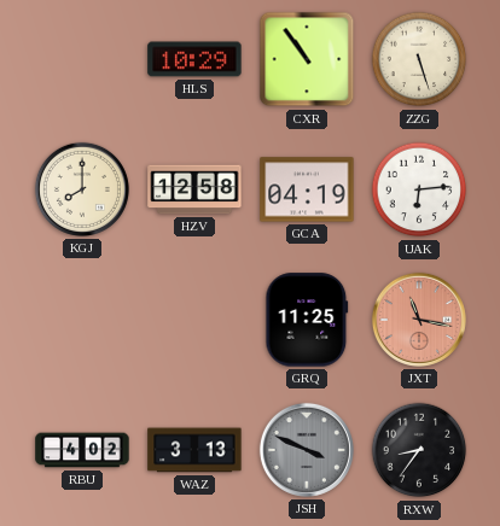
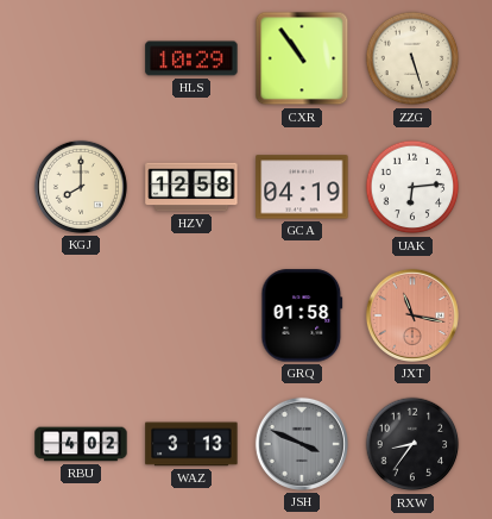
GRQ: 11:25 -> 01:58
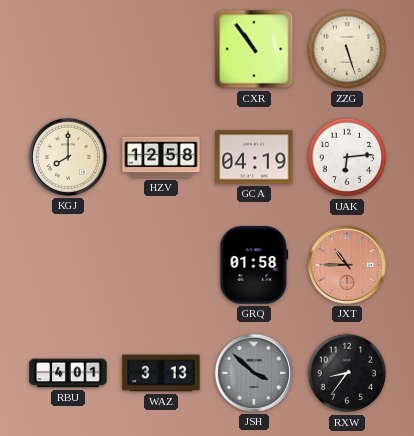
HLS: 10:29 -> none
JXT: 11:17 -> 10:45
RBU: 4:02 -> 4:01
JSH: 3:49 -> 3:52
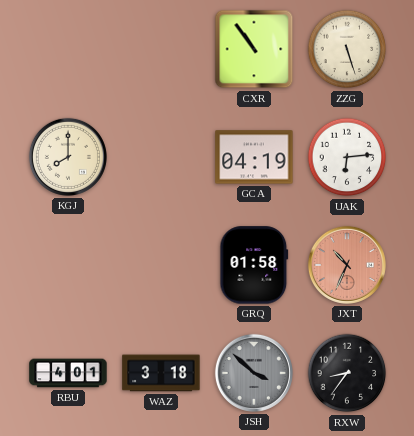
HZV: 12:58 -> none
JXT: 10:45 -> 10:34
WAZ: 3:13 -> 3:18
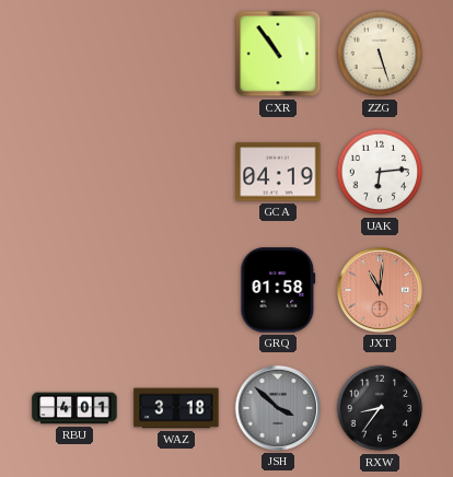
KGJ: 8:00 -> none
JXT: 10:34 -> 11:01
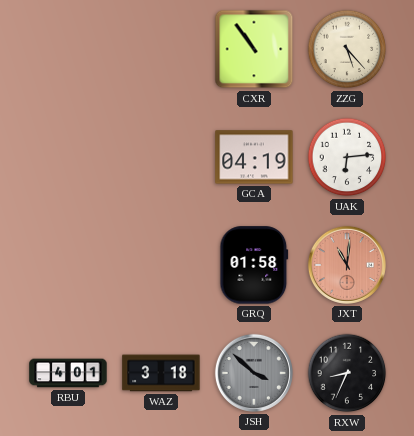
ZZG: 5:27 -> 5:23
RXW: 8:36 -> 8:34
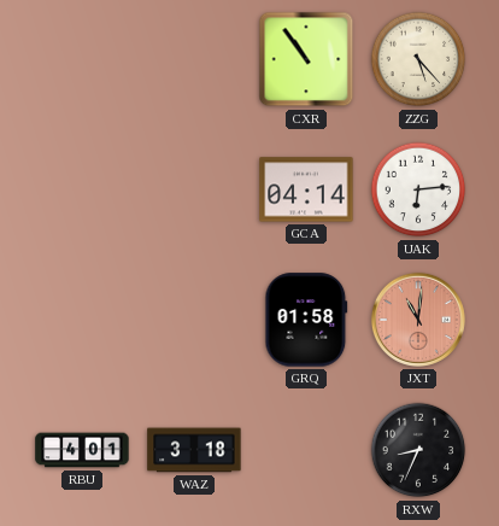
GCA: 04:19 -> 04:14
JSH: 3:52 -> none
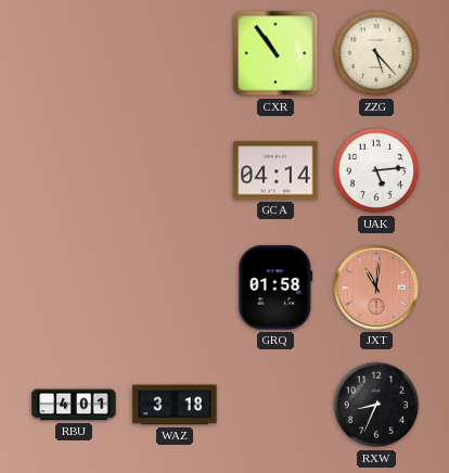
UAK: 6:14 -> 5:14
